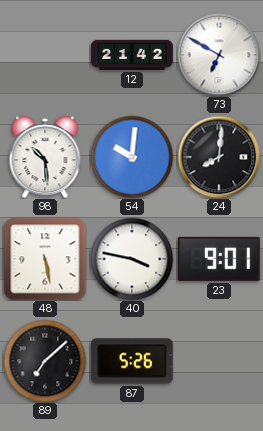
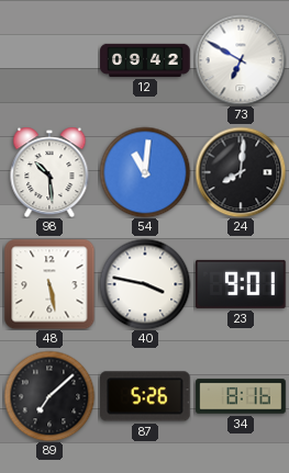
12: 21:42 -> 09:42
54: 10:01 -> 11:01
34: none -> 8:16
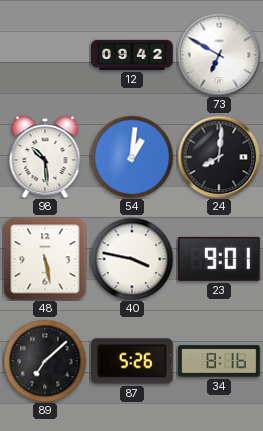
54: 11:01 -> 1:01
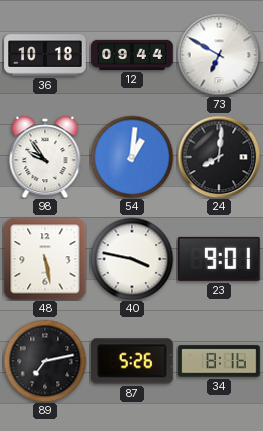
36: none -> 10:18
12: 09:42 -> 09:44
98: 10:29 -> 9:54
89: 7:08 -> 7:13
